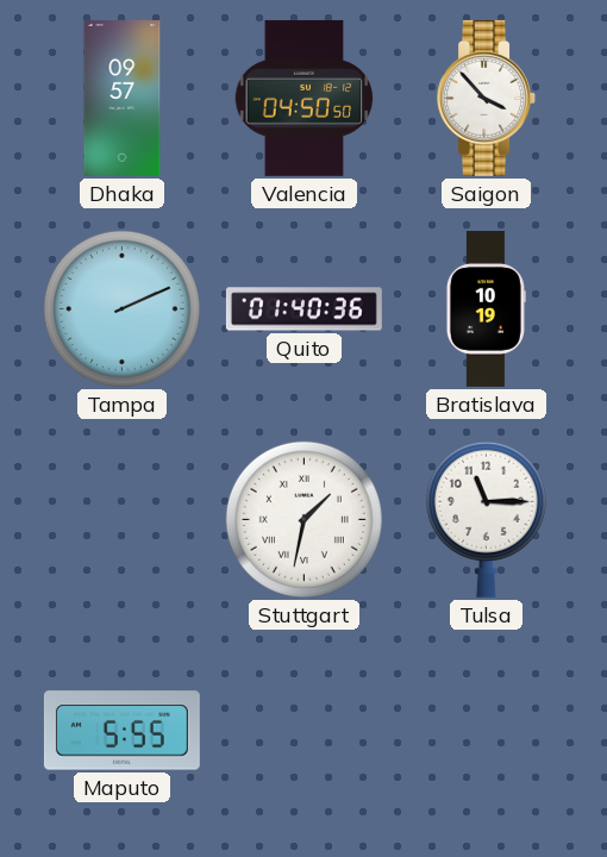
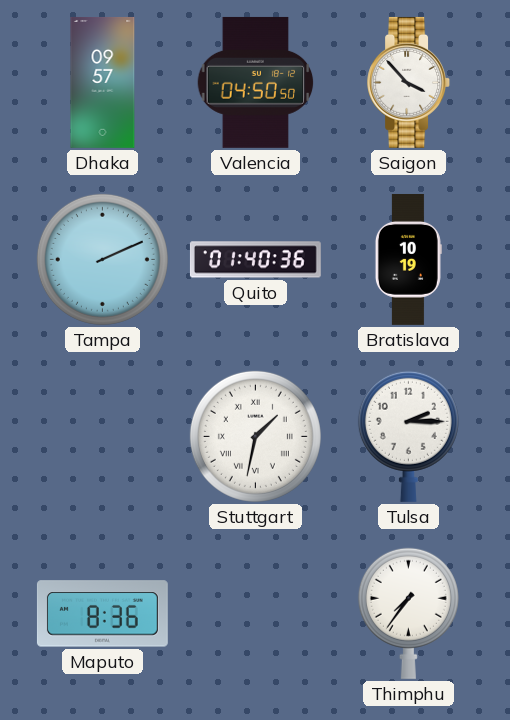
Tulsa: 11:15 -> 2:15
Maputo: 5:55 -> 8:36
Thimphu: none -> 7:36
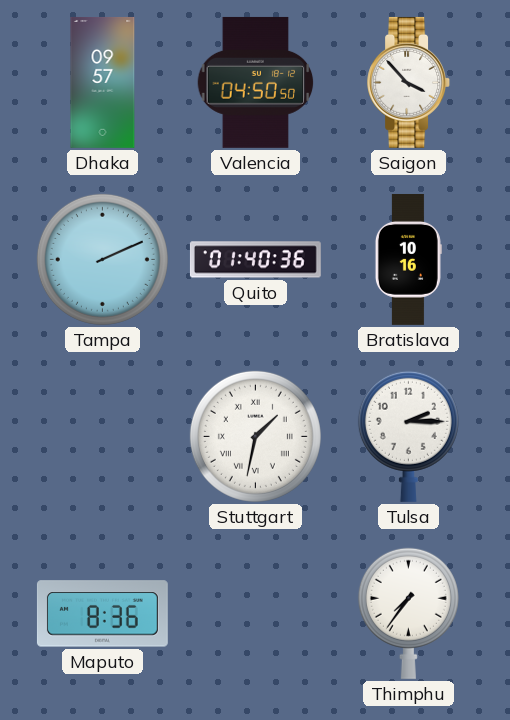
Bratislava: 10:19 -> 10:16
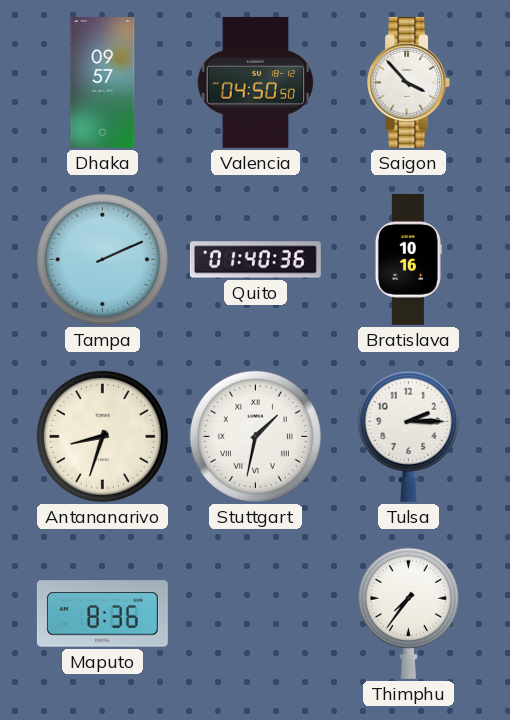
Antananarivo: none -> 8:33
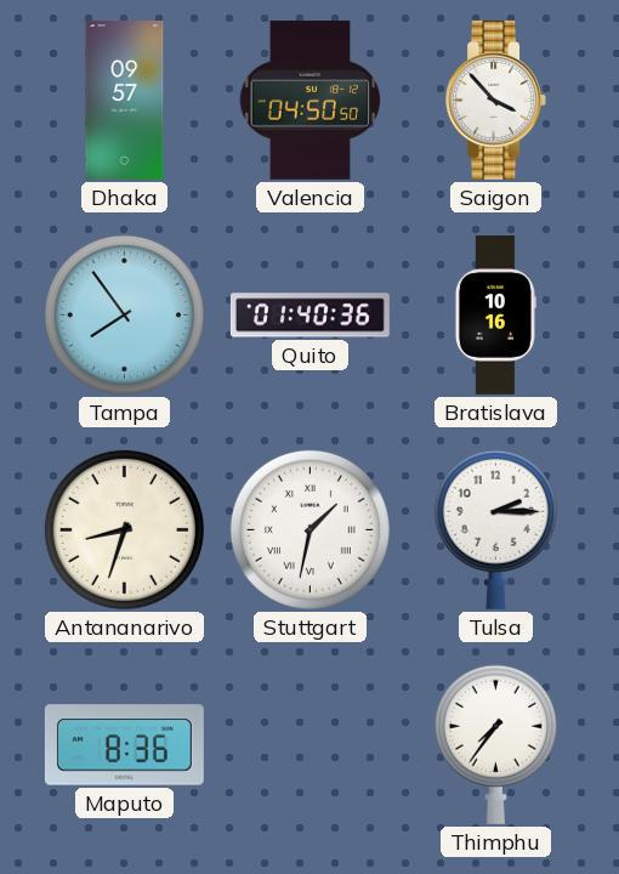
Tampa: 2:11 -> 7:54
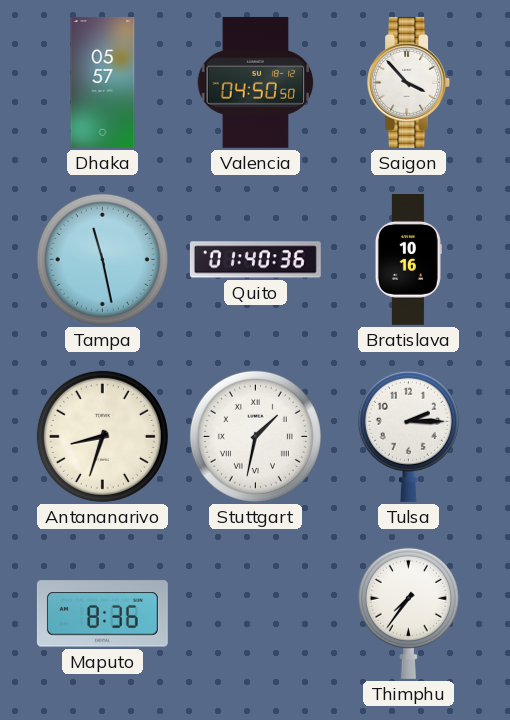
Dhaka: 09:57 -> 05:57
Tampa: 7:54 -> 11:28
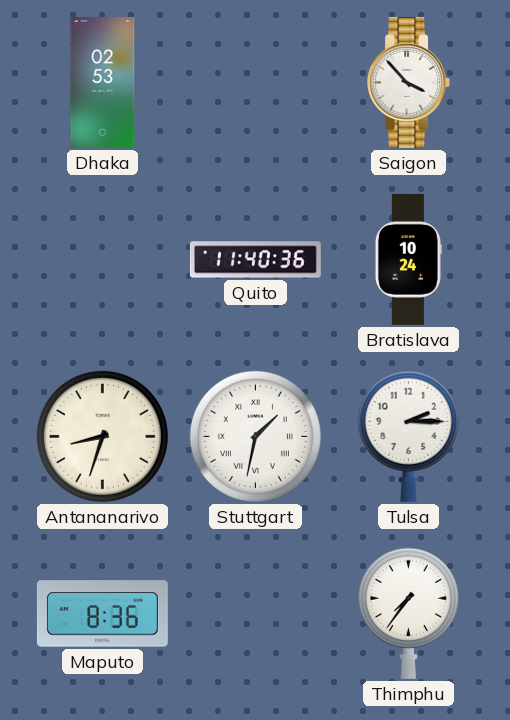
Dhaka: 05:57 -> 02:53
Valencia: 04:50 -> none
Tampa: 11:28 -> none
Quito: 01:40 -> 11:40
Bratislava: 10:16 -> 10:24
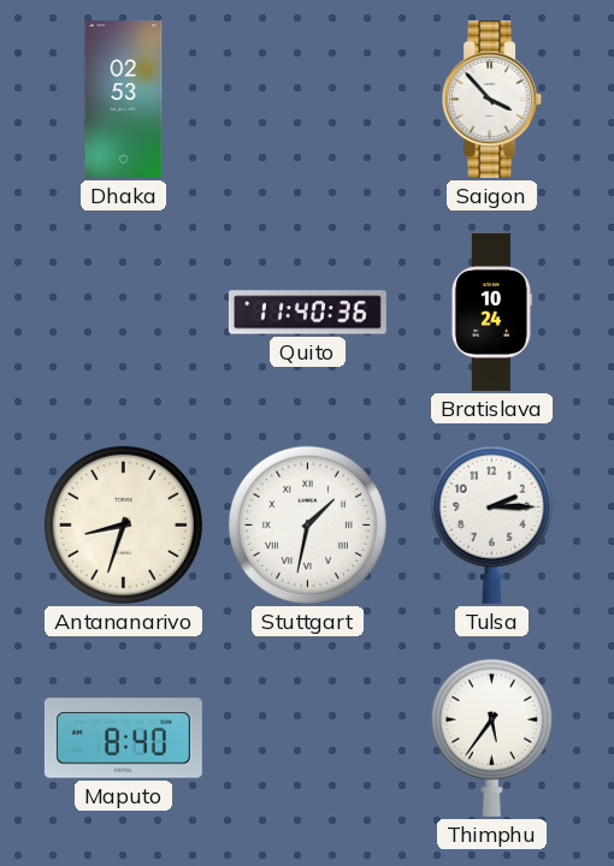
Maputo: 8:36 -> 8:40
Thimphu: 7:36 -> 5:36
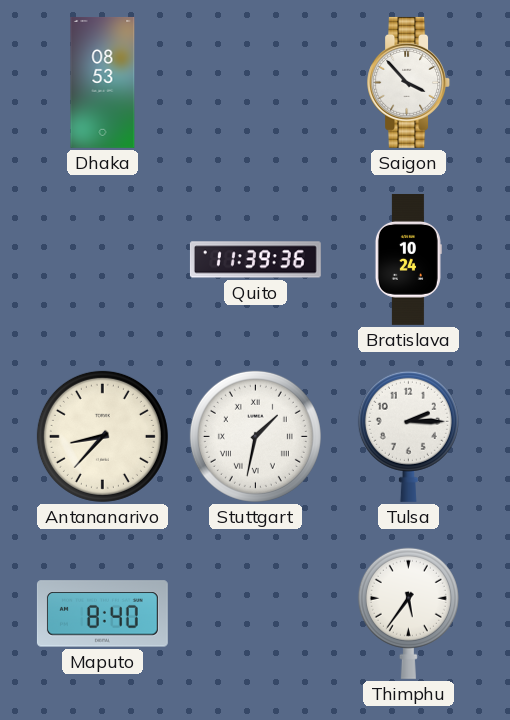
Dhaka: 02:53 -> 08:53
Quito: 11:40 -> 11:39
Antananarivo: 8:33 -> 8:37
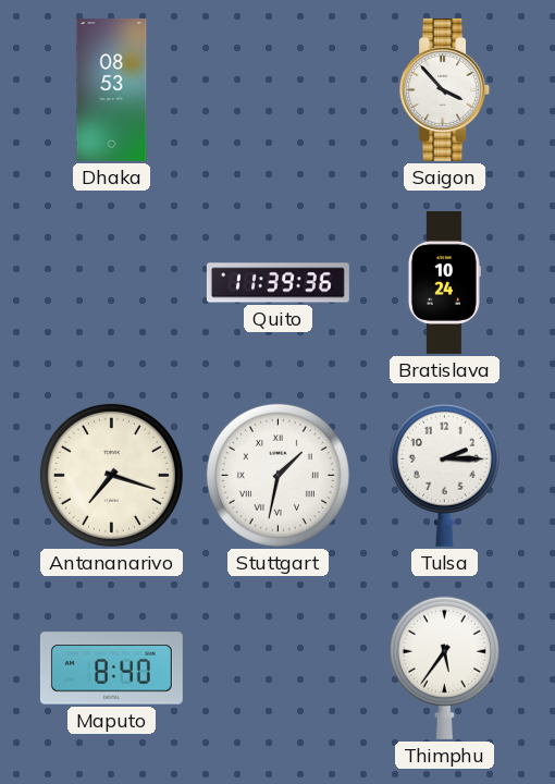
Antananarivo: 8:37 -> 7:18
